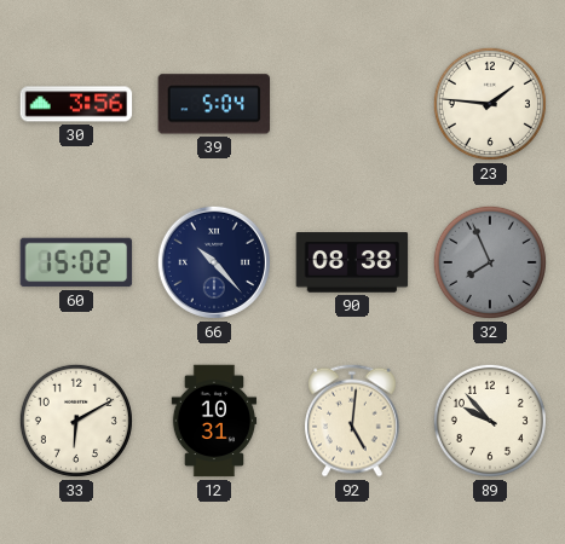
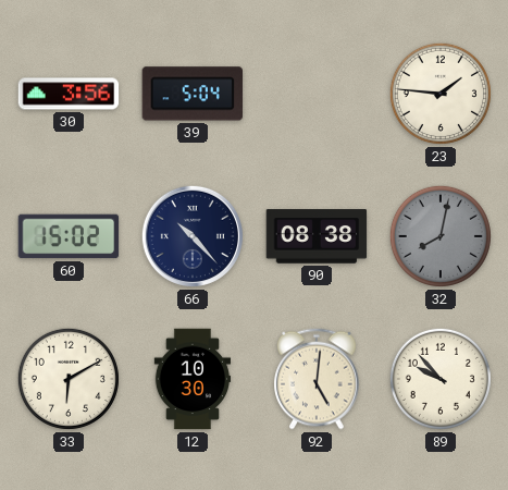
32: 7:56 -> 8:02
12: 10:31 -> 10:30
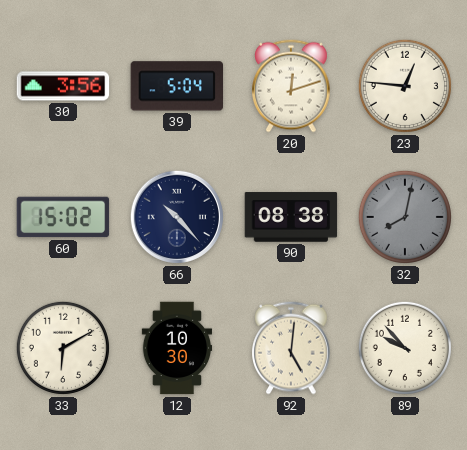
20: none -> 12:12
23: 1:46 -> 12:46
